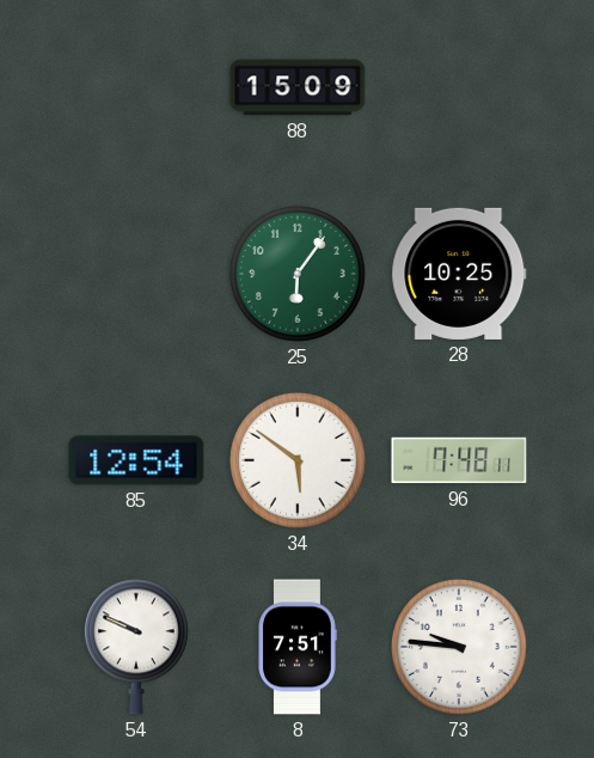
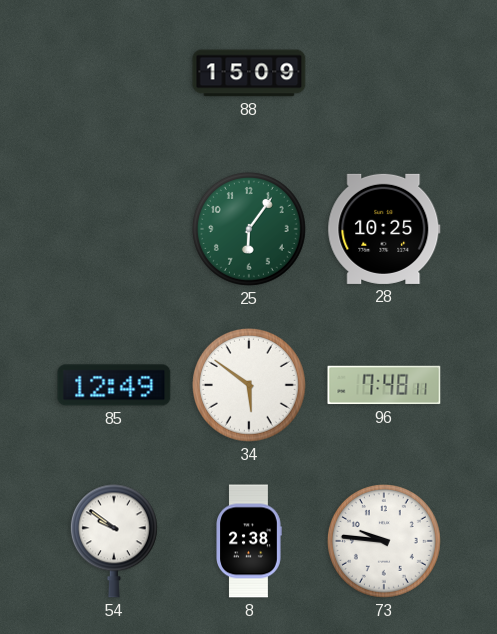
85: 12:54 -> 12:49
54: 9:49 -> 9:51
8: 7:51 -> 2:38
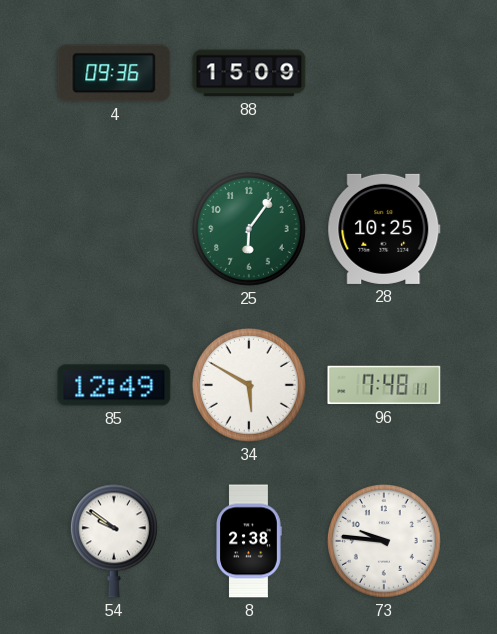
4: none -> 09:36
34: 5:51 -> 5:50
